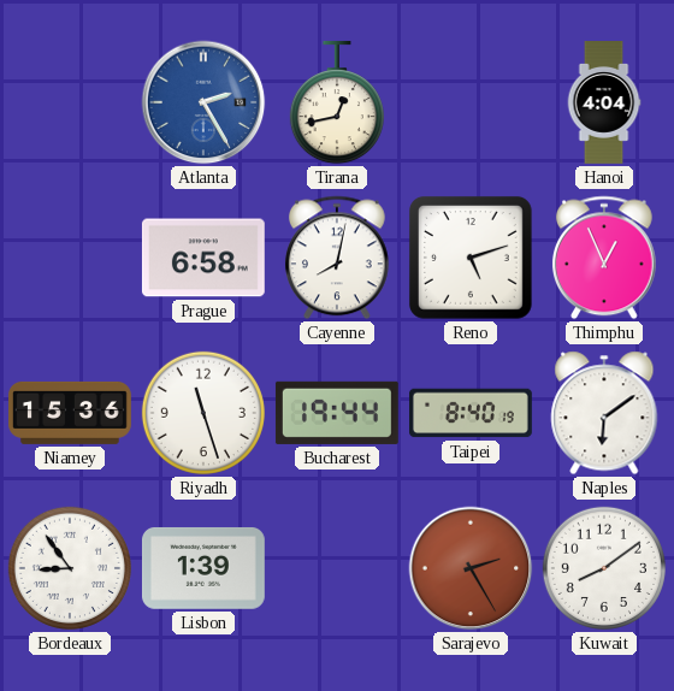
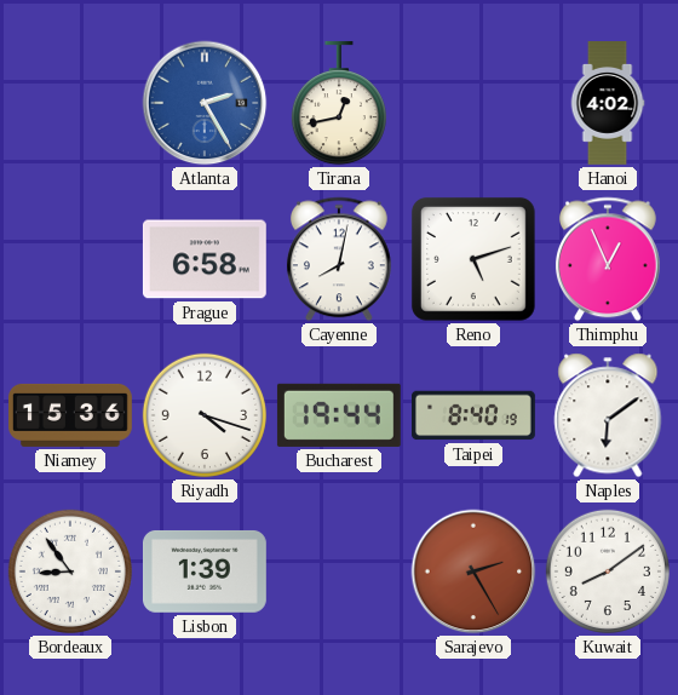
Hanoi: 4:04 -> 4:02
Riyadh: 11:27 -> 4:18
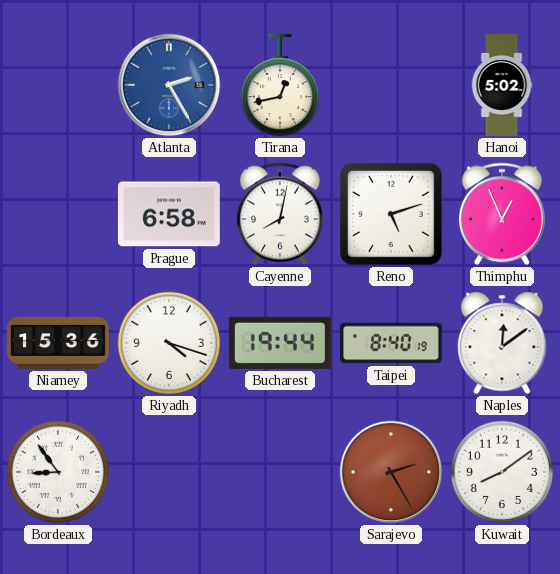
Hanoi: 4:02 -> 5:02
Naples: 6:09 -> 12:09
Lisbon: 1:39 -> none
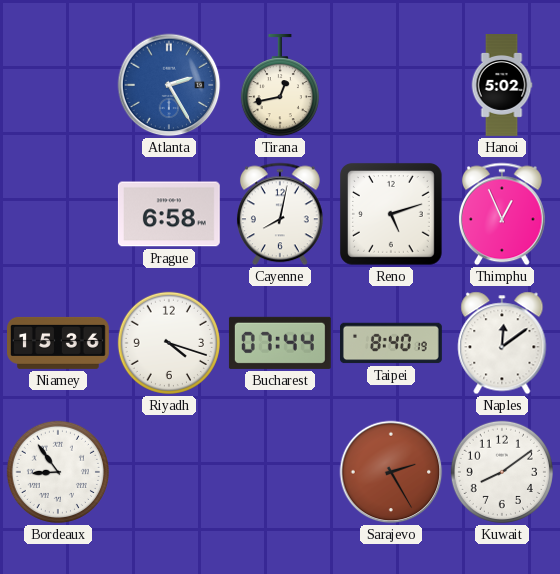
Bucharest: 19:44 -> 07:44
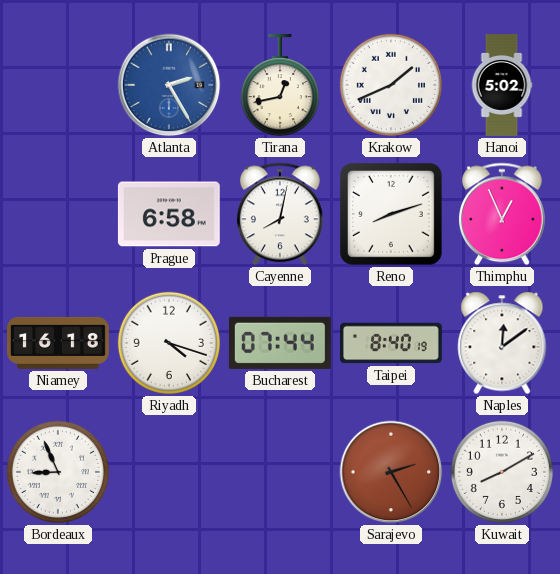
Krakow: none -> 1:41
Reno: 5:12 -> 8:12
Niamey: 15:36 -> 16:18
Bordeaux: 8:54 -> 8:56
Kuwait: 8:09 -> 8:10
